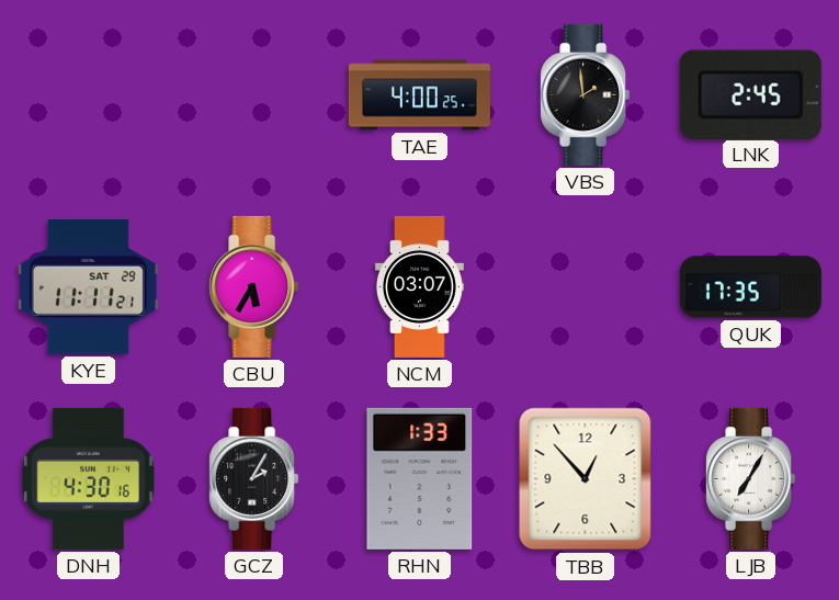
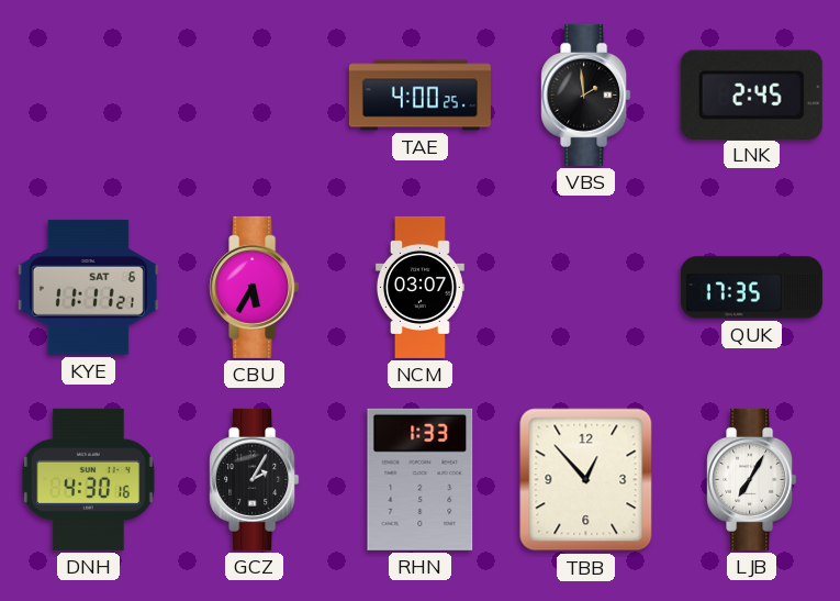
KYE date: SAT 29 -> SAT 6
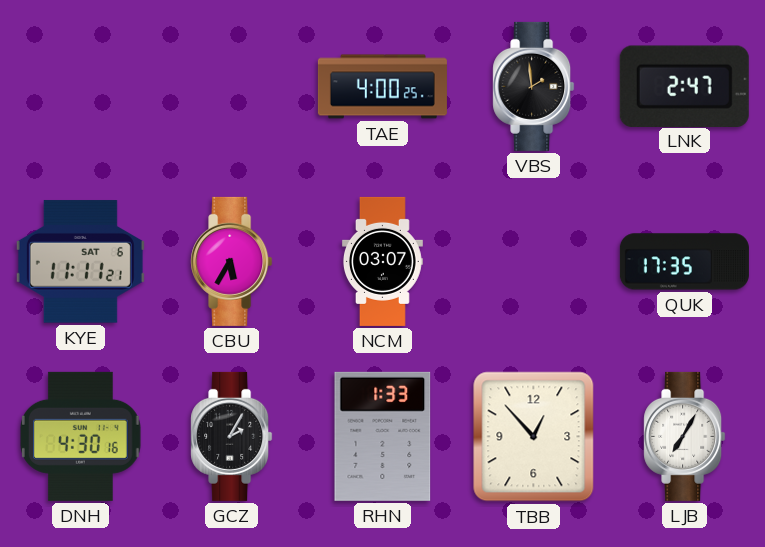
LNK: 2:45 -> 2:47
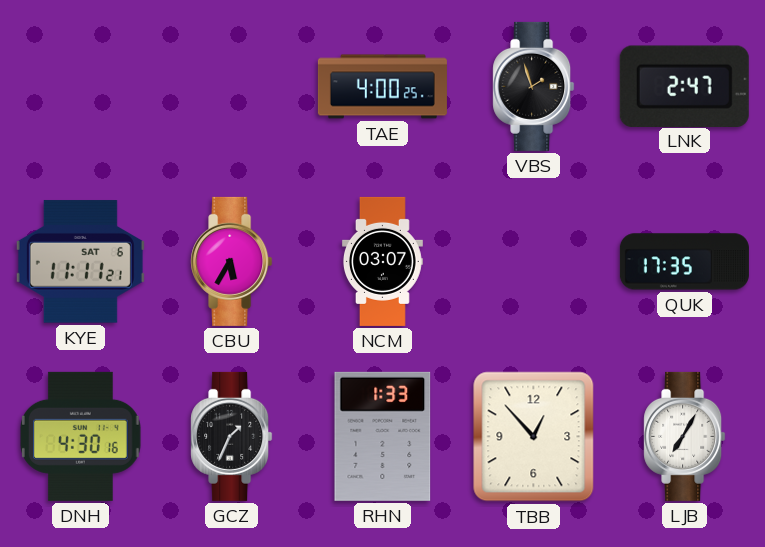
VBS: 1:59 -> 1:57
GCZ: 2:05 -> 1:34
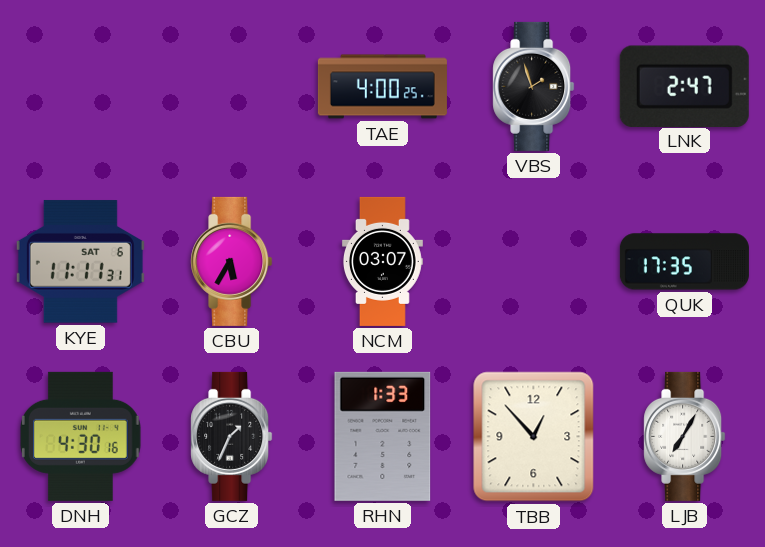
KYE: 11:11:21 -> 11:11:31
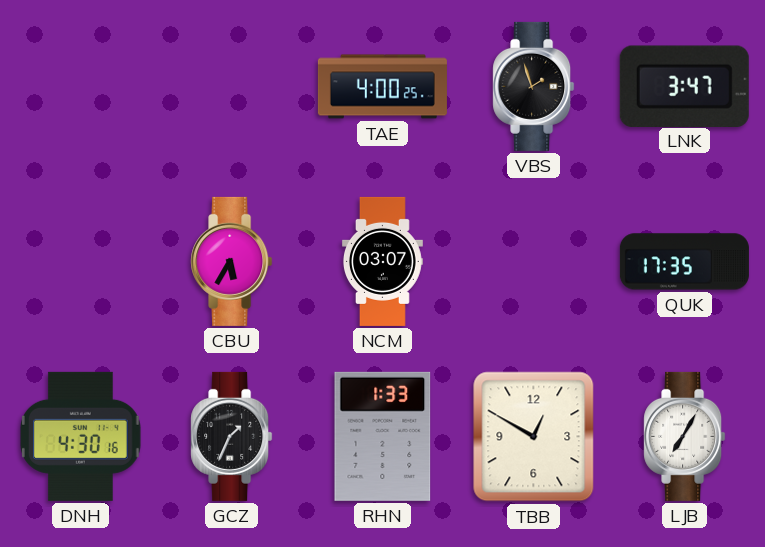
LNK: 2:47 -> 3:47
KYE: 11:11 -> none
TBB: 12:53 -> 12:50
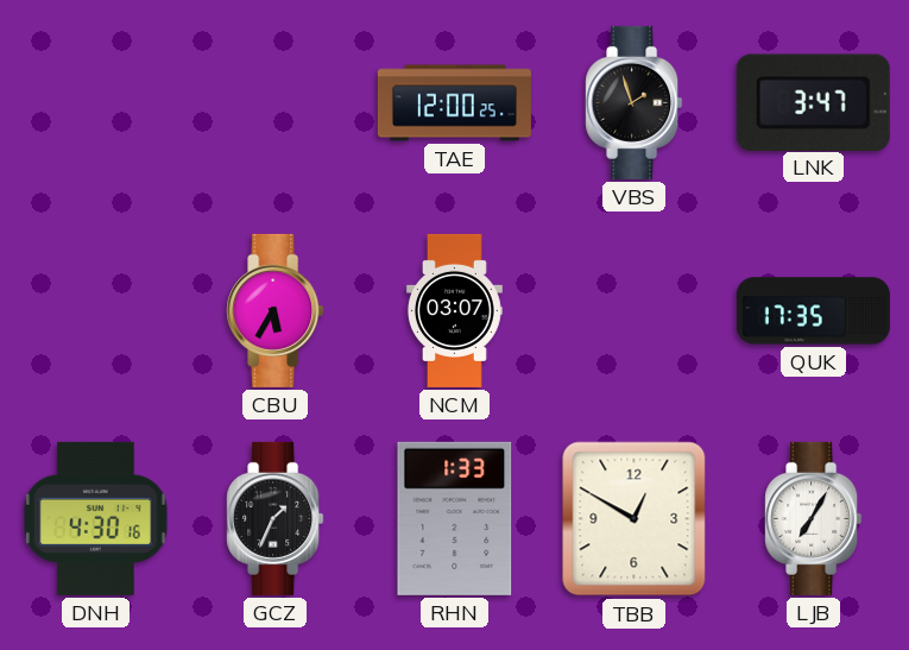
TAE: 4:00 -> 12:00
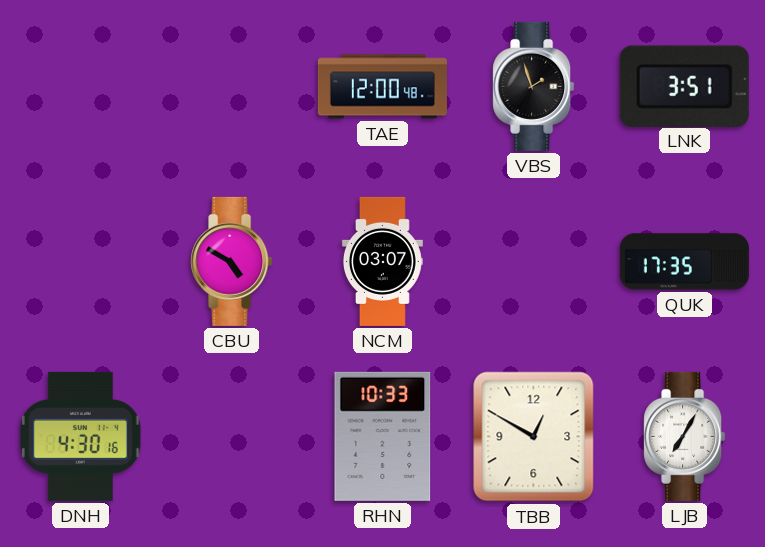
TAE: 12:00:25 -> 12:00:48
LNK: 3:47 -> 3:51
CBU: 5:35 -> 4:50
GCZ: 1:34 -> none
RHN: 1:33 -> 10:33
